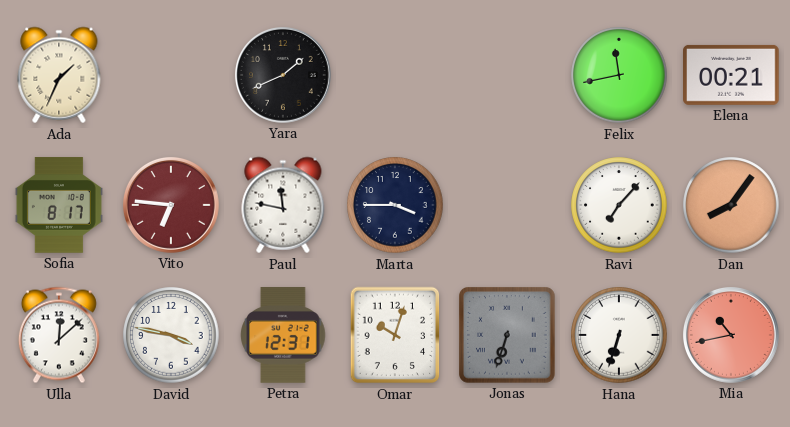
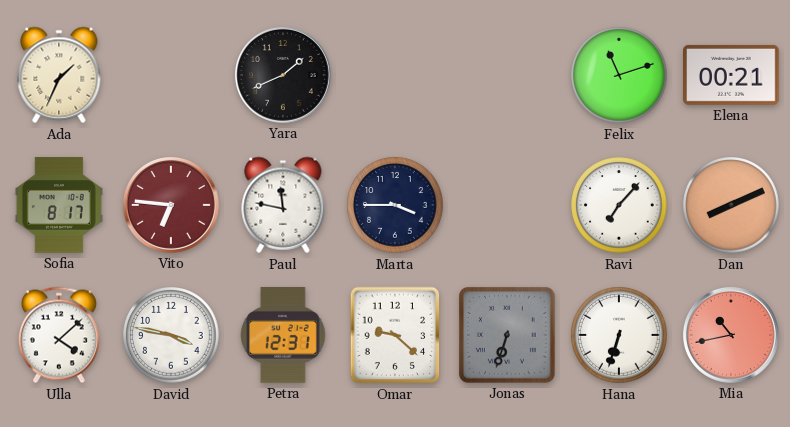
Felix: 11:43 -> 11:12
Dan: 8:06 -> 8:11
Ulla: 12:08 -> 4:08
Omar: 10:03 -> 9:22
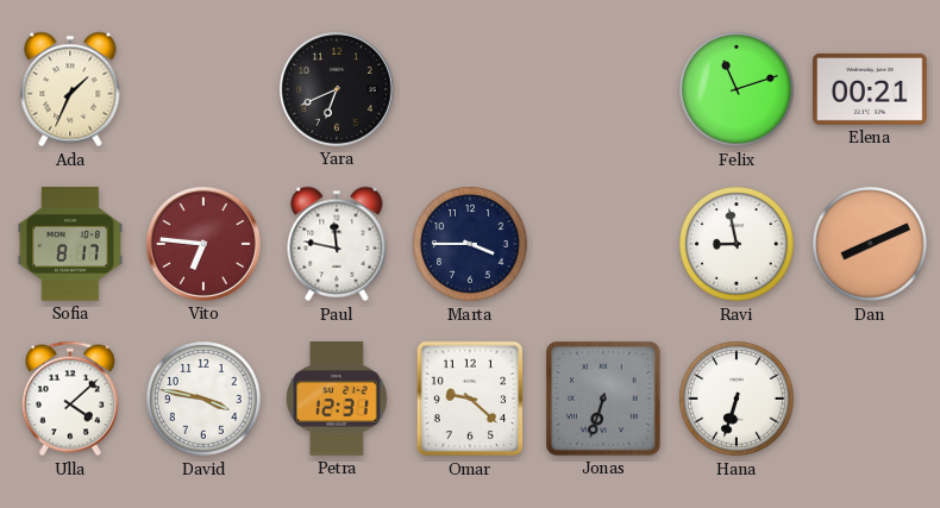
Yara: 1:41 -> 6:41
Ravi: 7:07 -> 8:58
Mia: 10:43 -> none
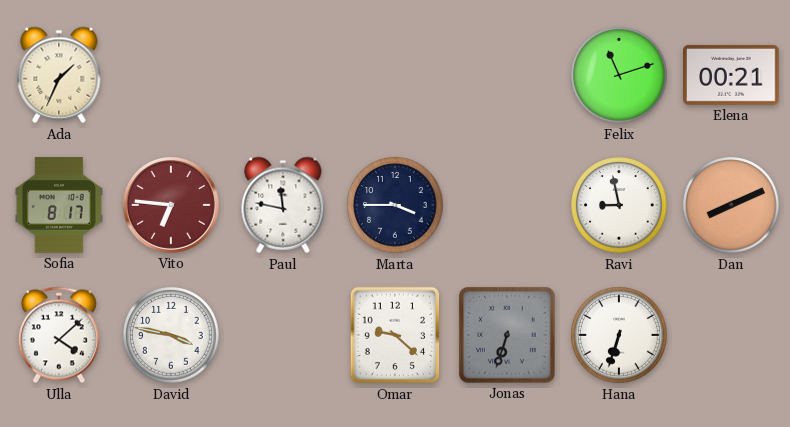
Yara: 6:41 -> none
Petra: 12:31 -> none
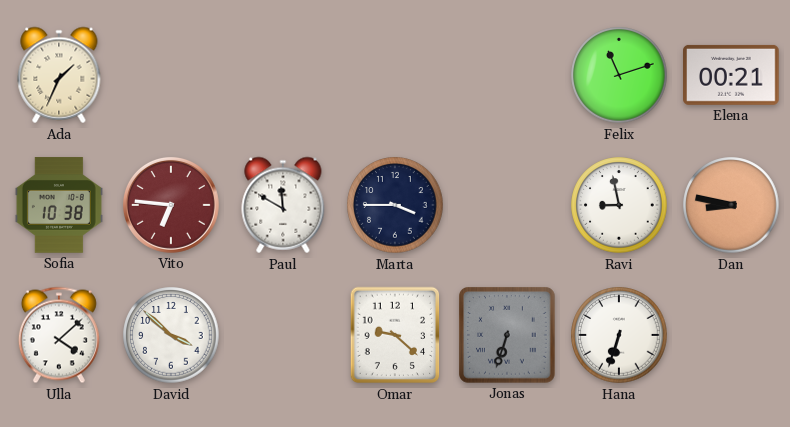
Sofia: 8:17 -> 10:38
Paul: 11:47 -> 11:50
Dan: 8:11 -> 8:47
David: 3:47 -> 3:52
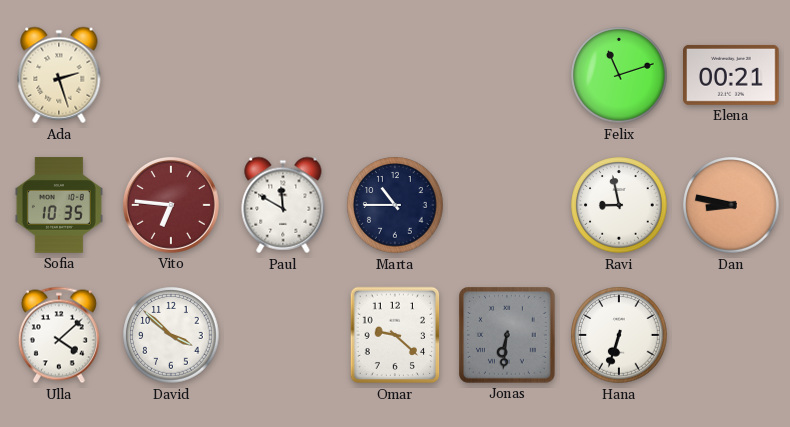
Ada: 1:34 -> 2:27
Sofia: 10:38 -> 10:35
Marta: 3:45 -> 10:45
Jonas: 6:33 -> 6:31
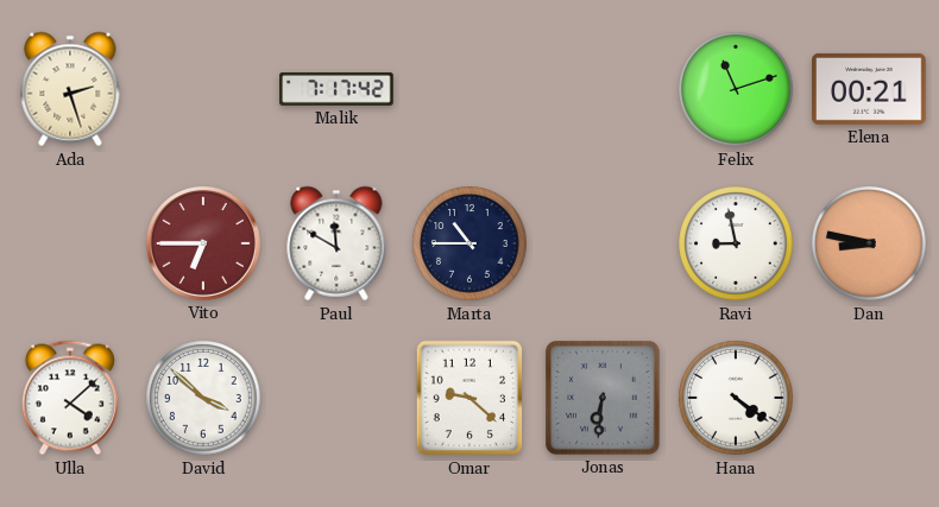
Malik: none -> 7:17
Sofia: 10:35 -> none
Vito: 6:46 -> 6:45
Hana: 6:33 -> 4:21
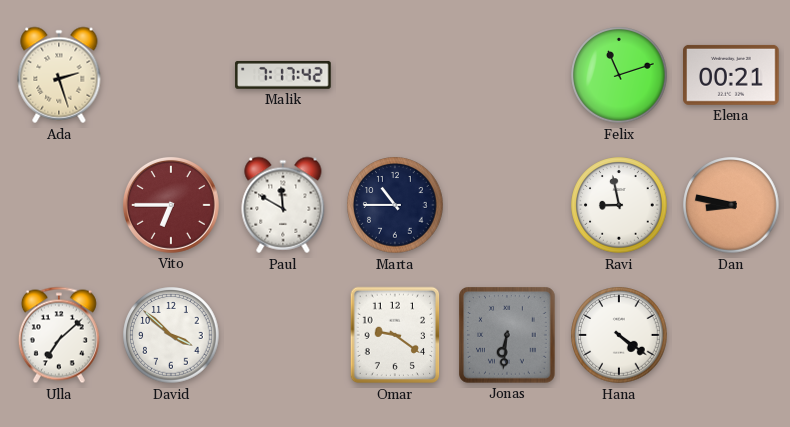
Ulla: 4:08 -> 7:08
Omar: 9:22 -> 9:21
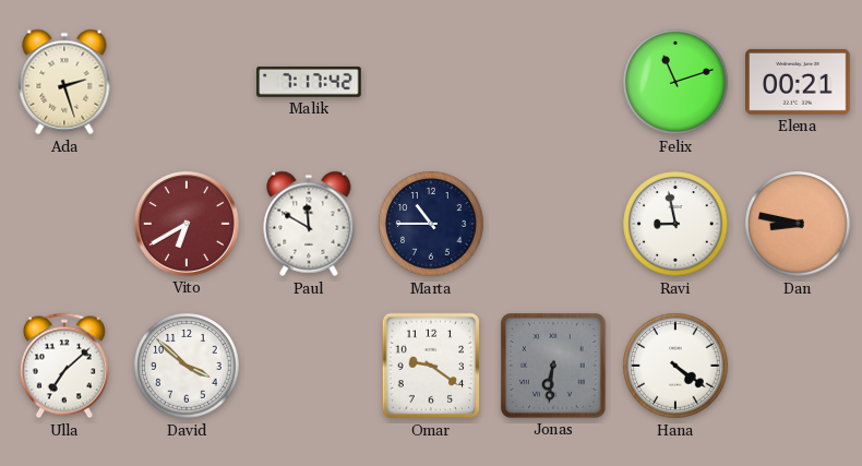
Vito: 6:45 -> 6:40
